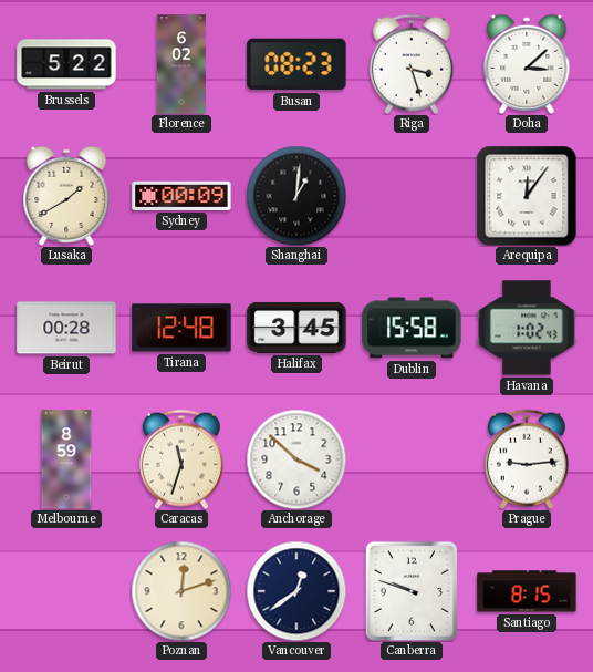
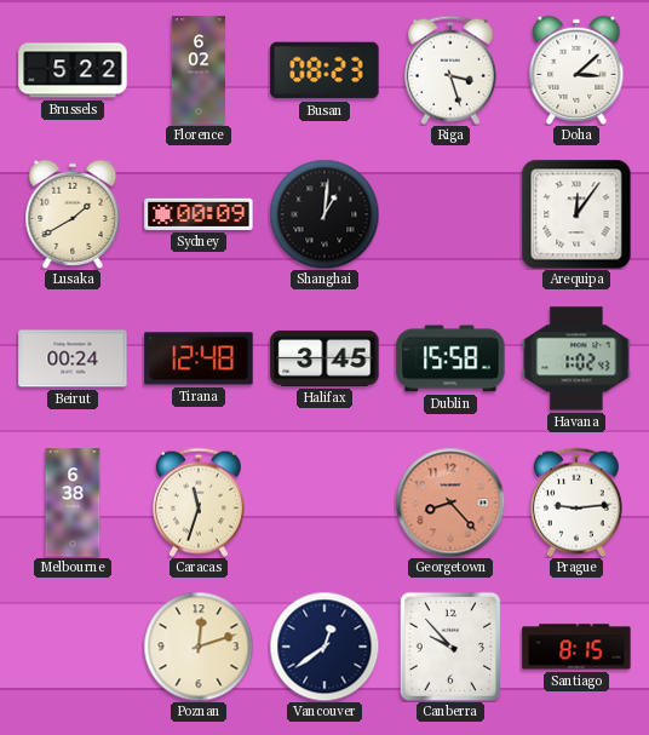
Beirut: 00:28 -> 00:24
Melbourne: 8:59 -> 6:38
Anchorage: 3:52 -> none
Georgetown: none -> 8:23
Canberra: 9:48 -> 9:53
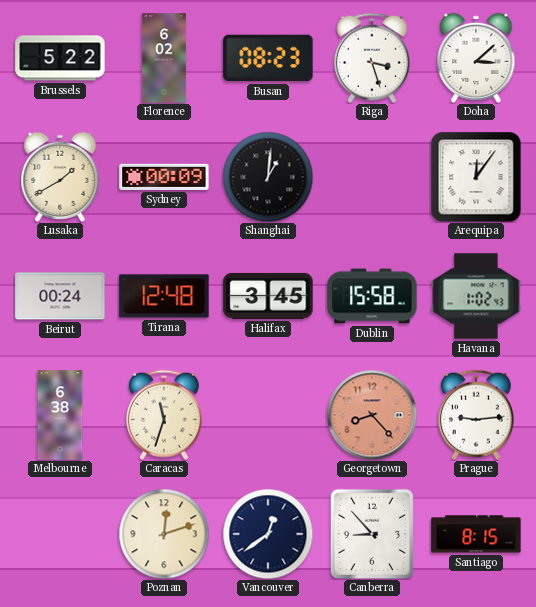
Canberra: 9:53 -> 8:53
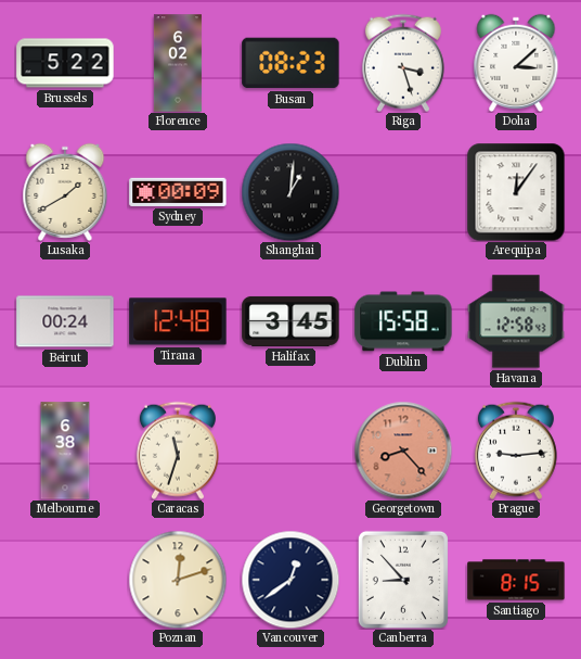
Havana: 1:02 -> 12:58
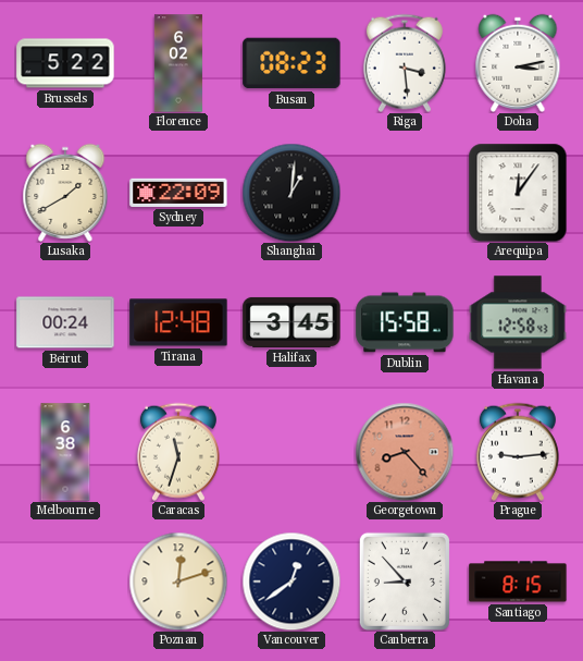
Riga: 3:27 -> 3:29
Doha: 3:08 -> 3:13
Sydney: 00:09 -> 22:09
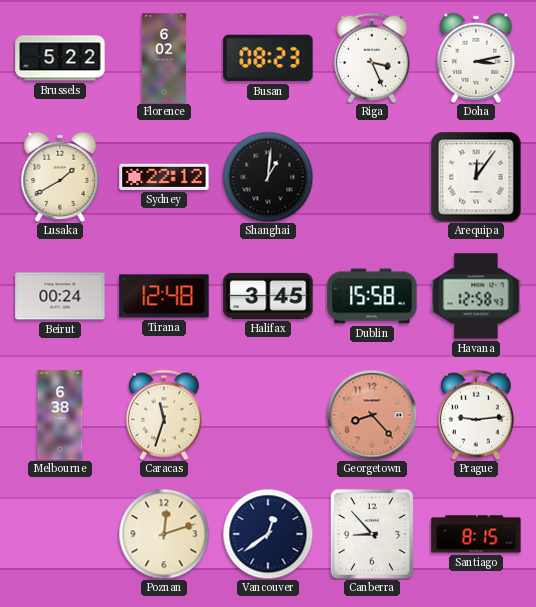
Riga: 3:29 -> 3:26
Sydney: 22:09 -> 22:12
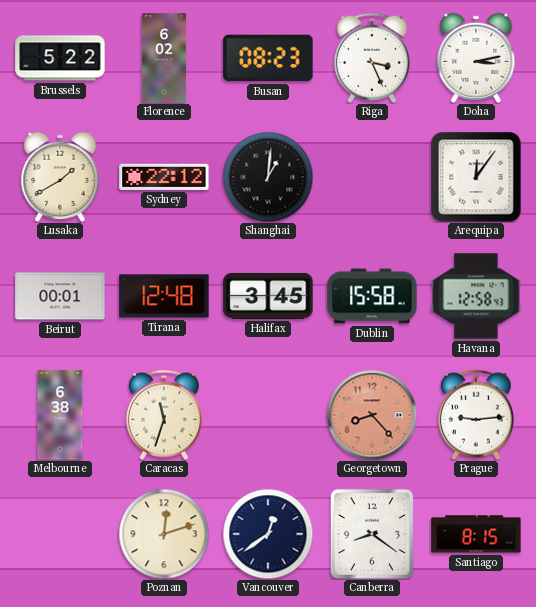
Beirut: 00:24 -> 00:01
Canberra: 8:53 -> 8:21
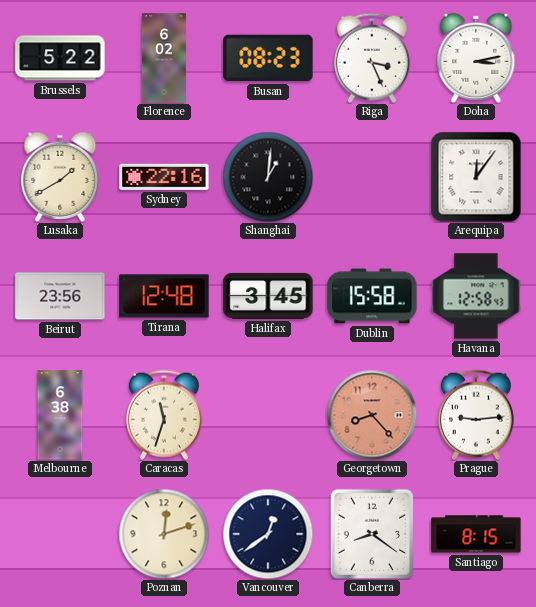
Sydney: 22:12 -> 22:16
Beirut: 00:01 -> 23:56
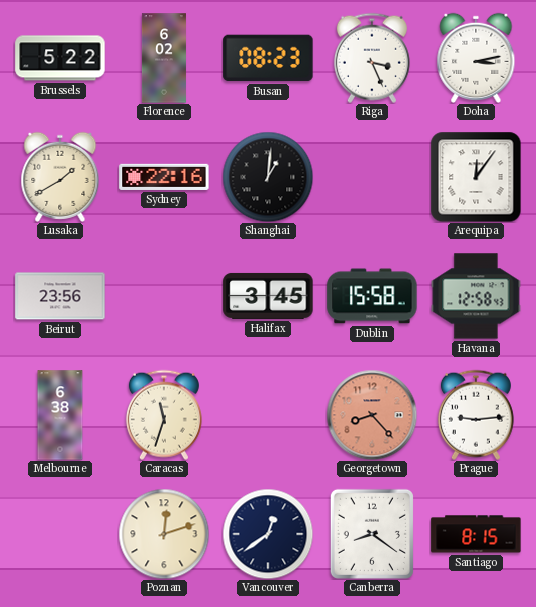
Tirana: 12:48 -> none
